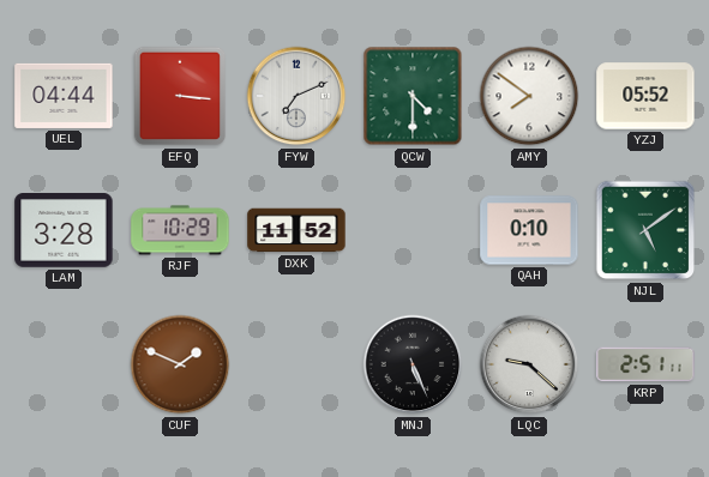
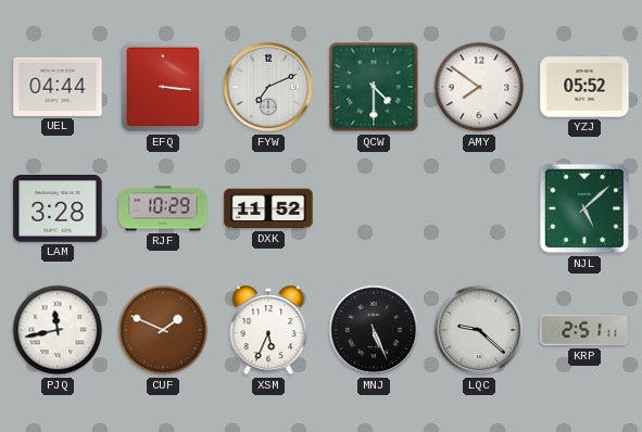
QAH: 0:10 -> none
NJL: 5:09 -> 5:08
PJQ: none -> 11:43
XSM: none -> 5:34
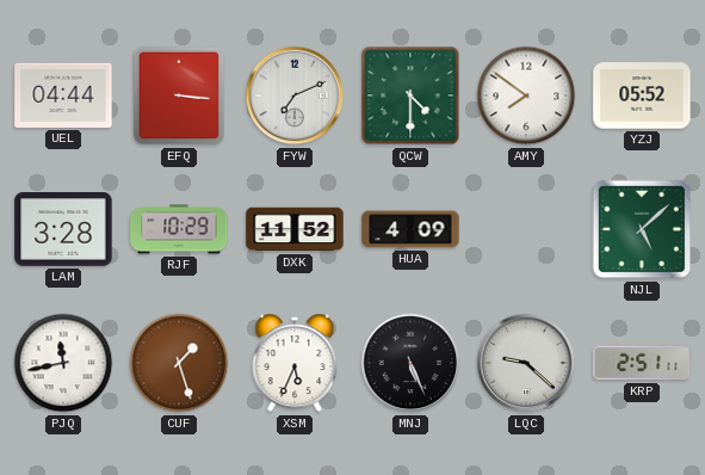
HUA: none -> 4:09
CUF: 1:49 -> 1:27
